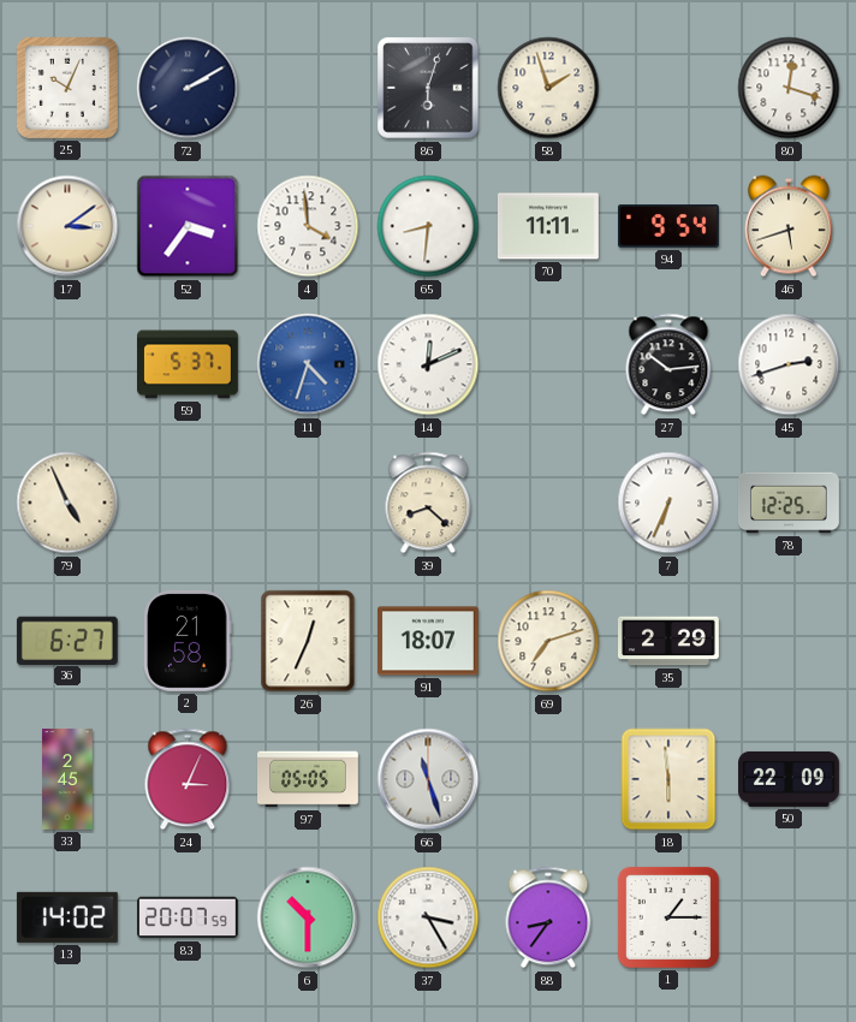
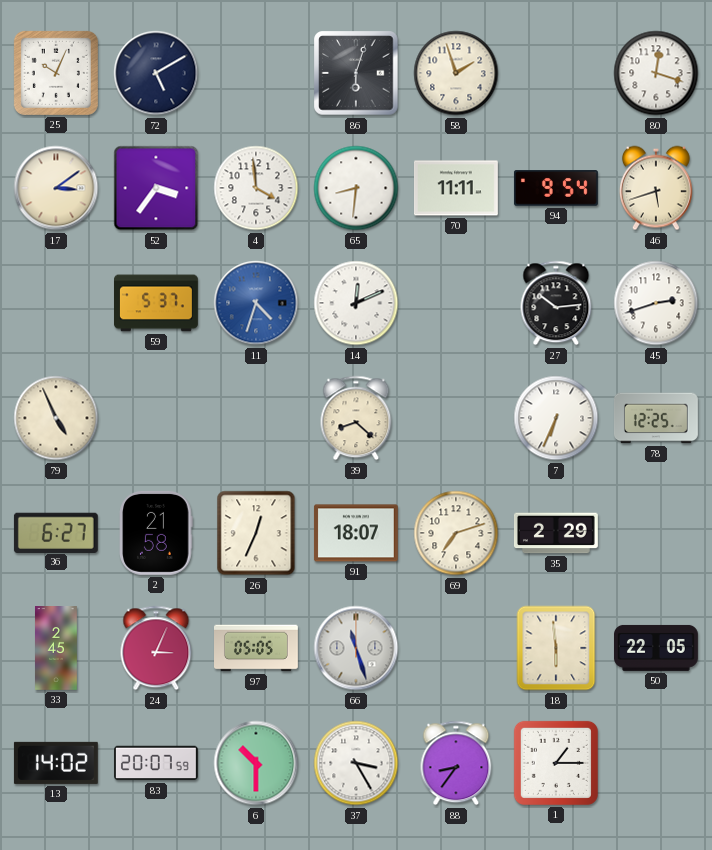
72: 2:10 -> 5:10
50: 22:09 -> 22:05
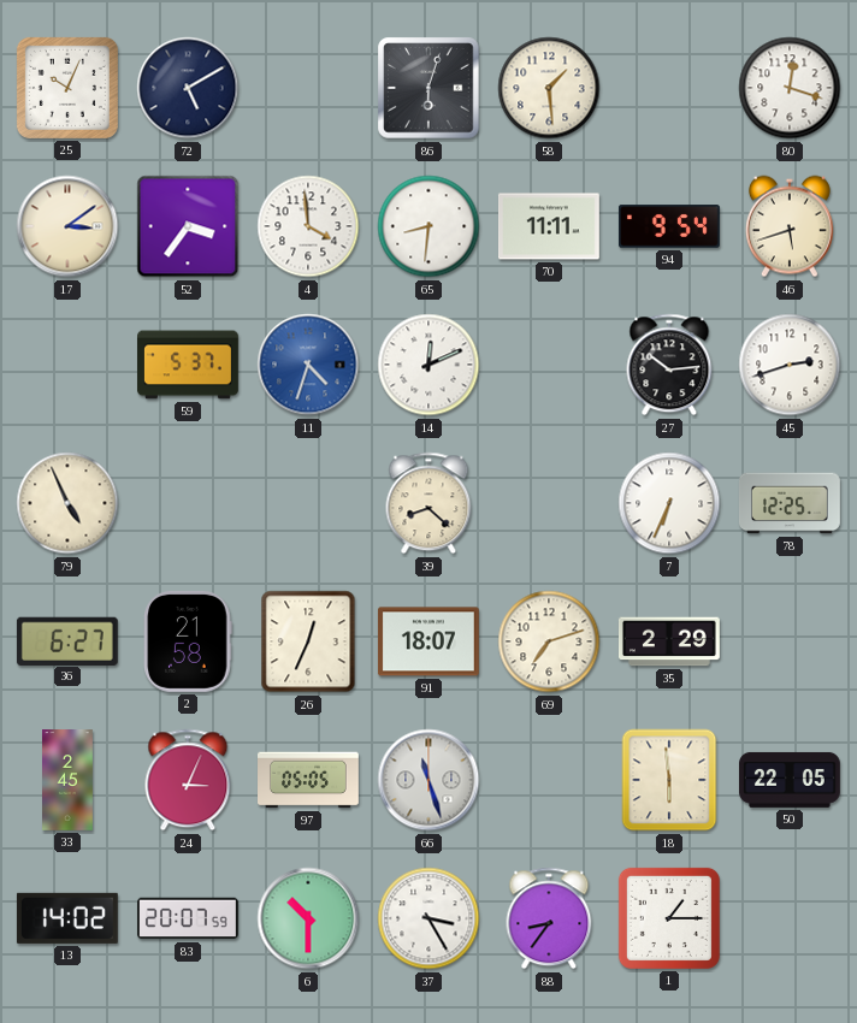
58: 1:57 -> 1:29
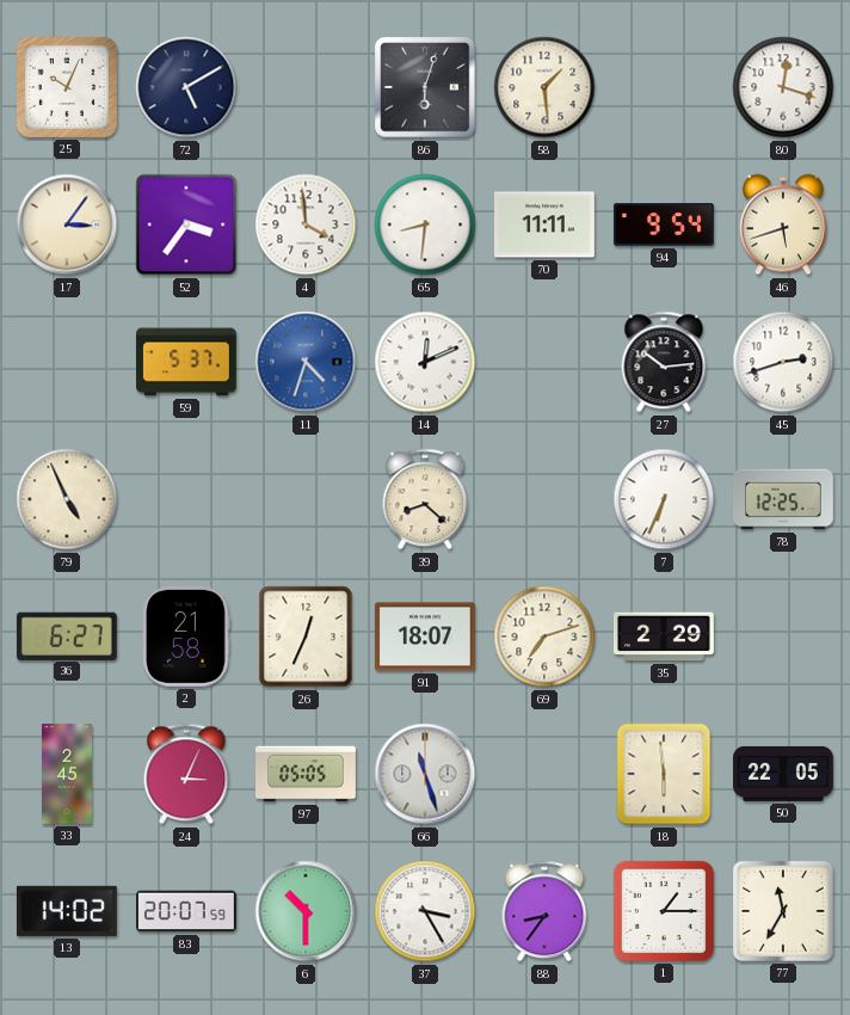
17: 3:09 -> 3:06
77: none -> 11:35
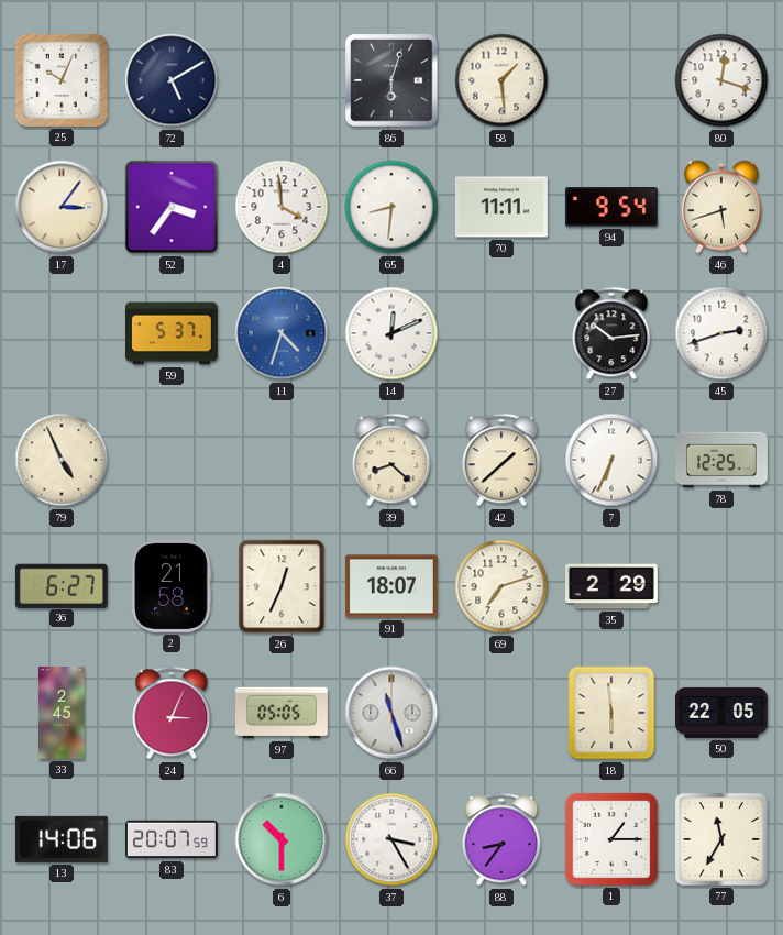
42: none -> 1:38
13: 14:02 -> 14:06
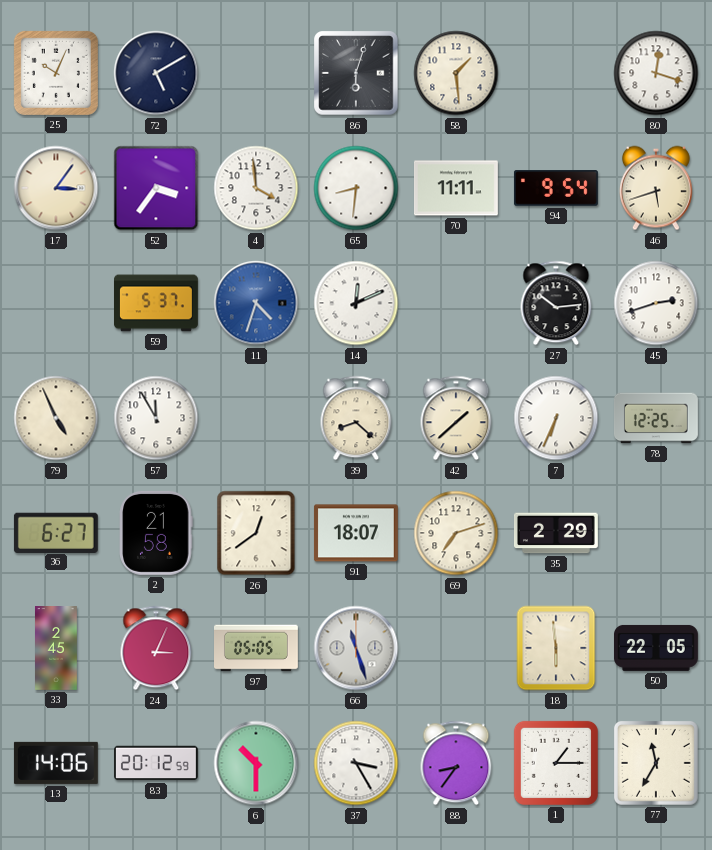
57: none -> 11:55
26: 12:34 -> 12:39
83: 20:07 -> 20:12
